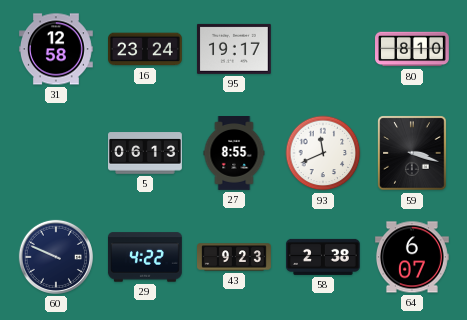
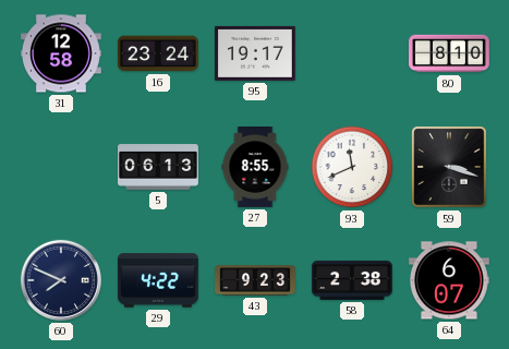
60: 9:49 -> 7:49
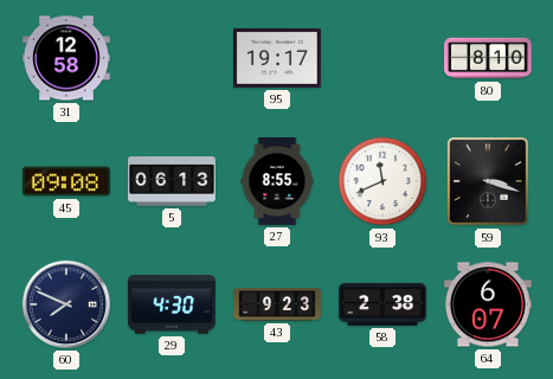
16: 23:24 -> none
45: none -> 09:08
29: 4:22 -> 4:30
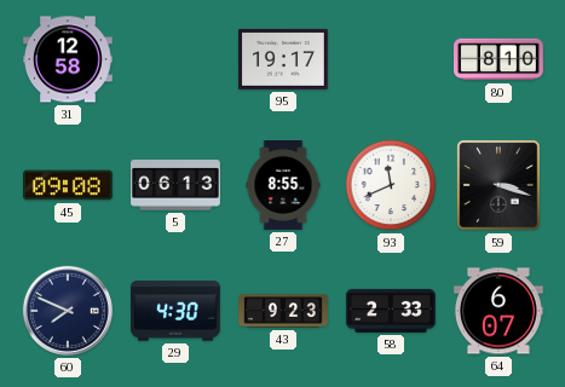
58: 2:38 -> 2:33
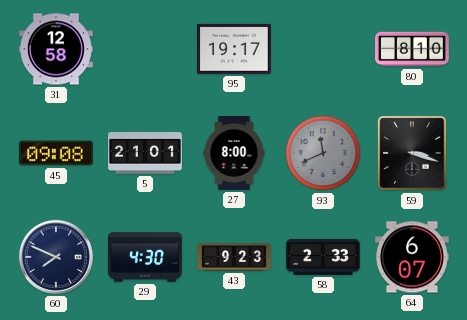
5: 06:13 -> 21:01
27: 8:55 -> 8:00
93 dial: white -> grey
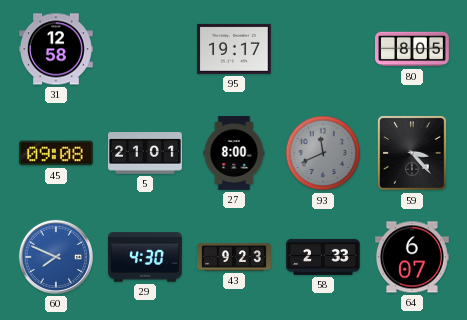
80: 8:10 -> 8:05
59: 3:18 -> 3:23
60 dial: navy -> blue
